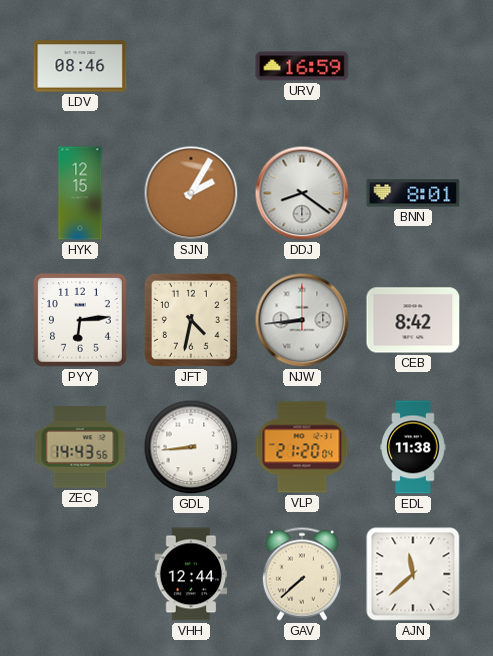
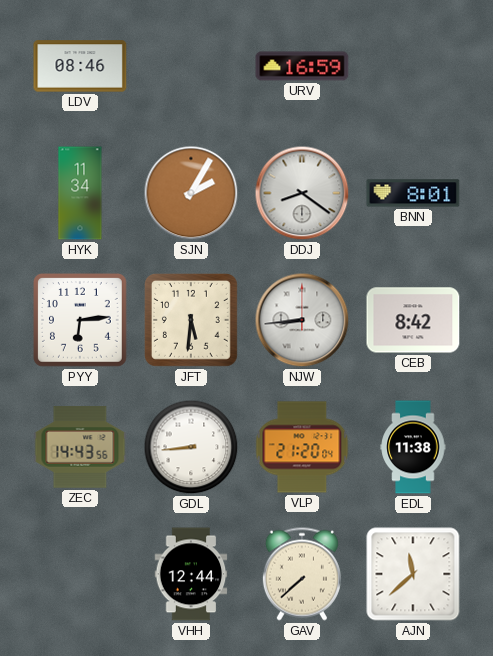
HYK: 12:15 -> 11:34
JFT: 4:32 -> 5:31
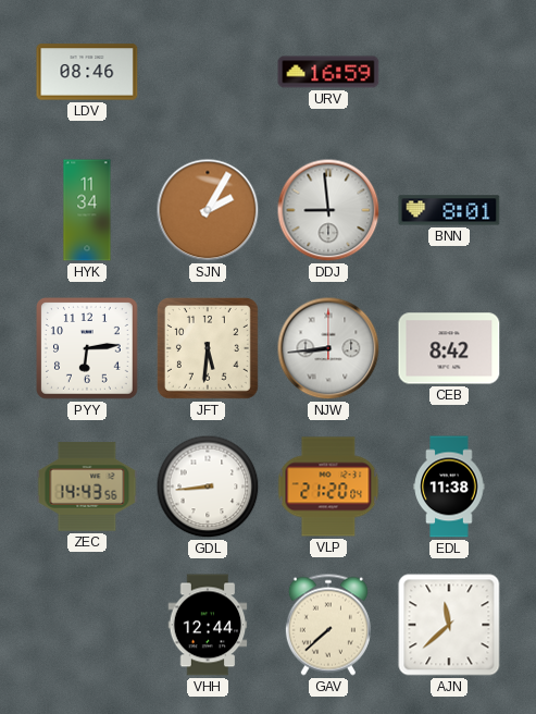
DDJ: 8:21 -> 8:59
